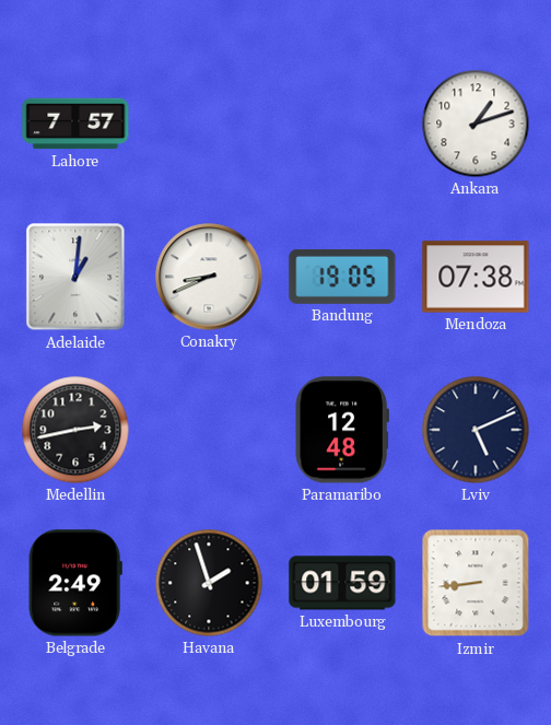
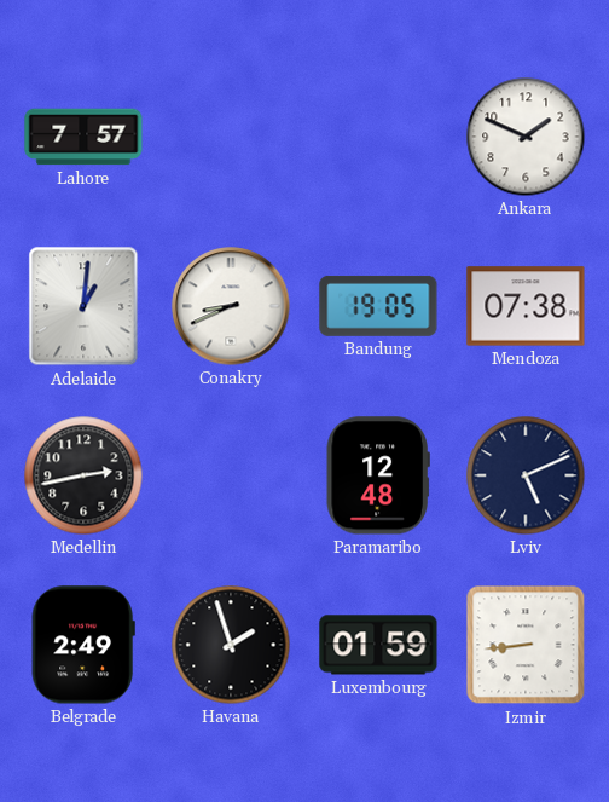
Ankara: 1:12 -> 1:49
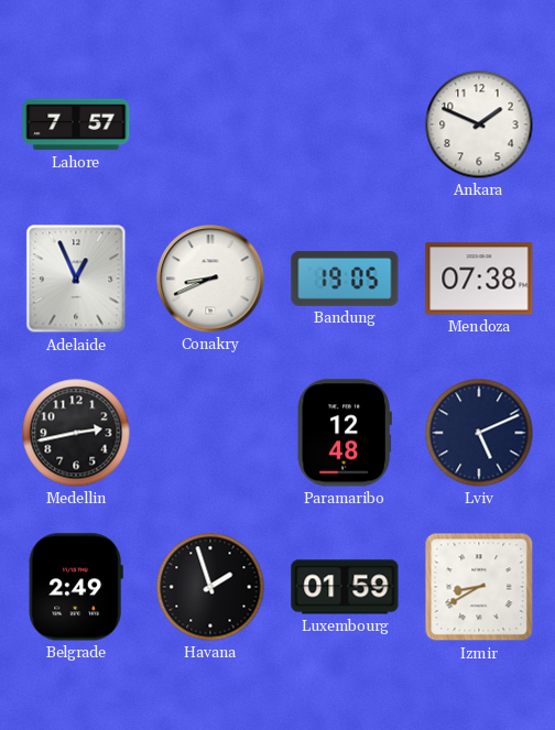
Adelaide: 1:01 -> 12:56
Izmir: 8:44 -> 8:40
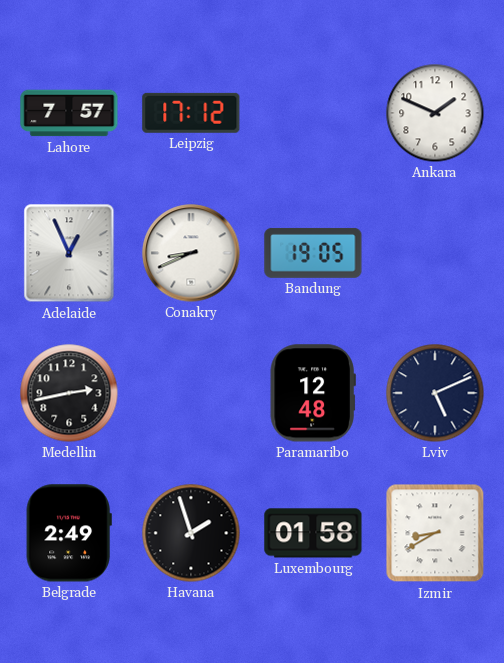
Leipzig: none -> 17:12
Mendoza: 07:38 -> none
Luxembourg: 01:59 -> 01:58
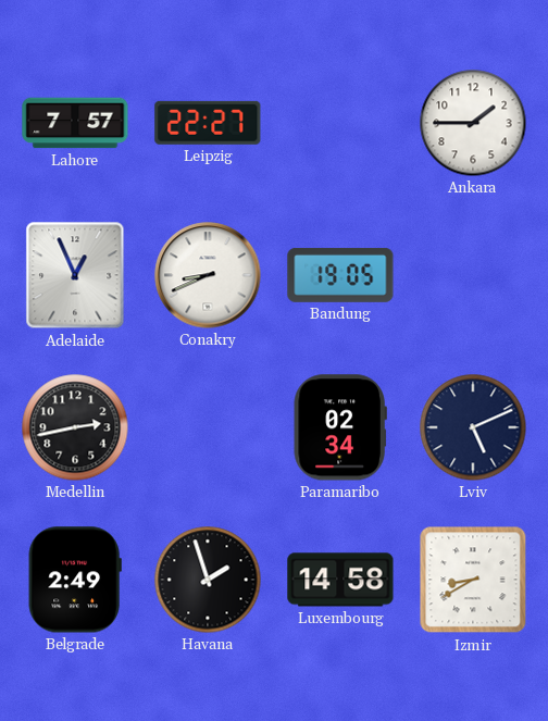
Leipzig: 17:12 -> 22:27
Ankara: 1:49 -> 1:45
Paramaribo: 12:48 -> 02:34
Luxembourg: 01:58 -> 14:58
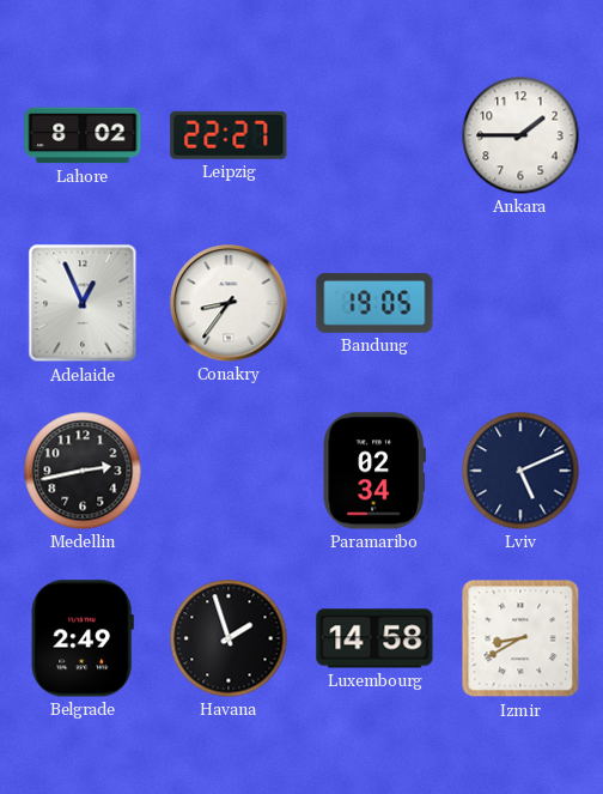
Lahore: 7:57 -> 8:02
Conakry: 8:41 -> 8:36
